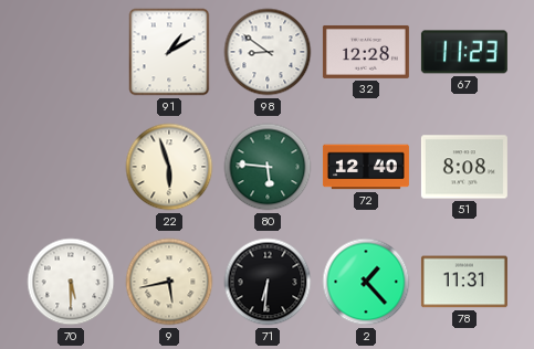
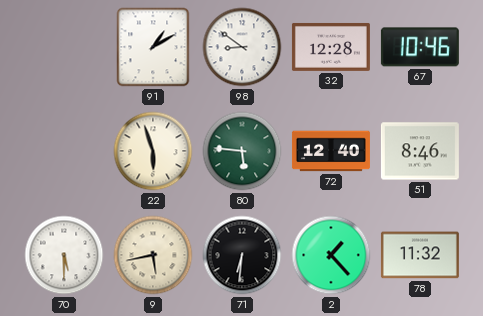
67: 11:23 -> 10:46
51: 8:08 -> 8:46
78: 11:31 -> 11:32
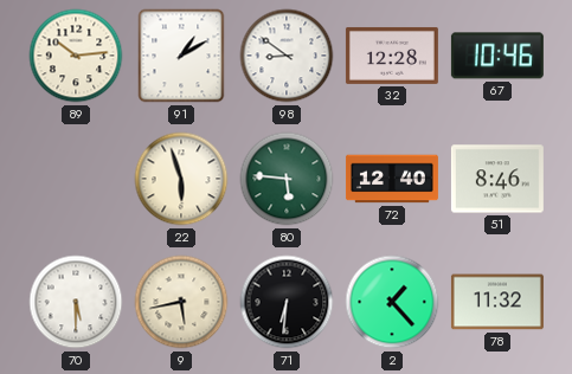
89: none -> 10:14
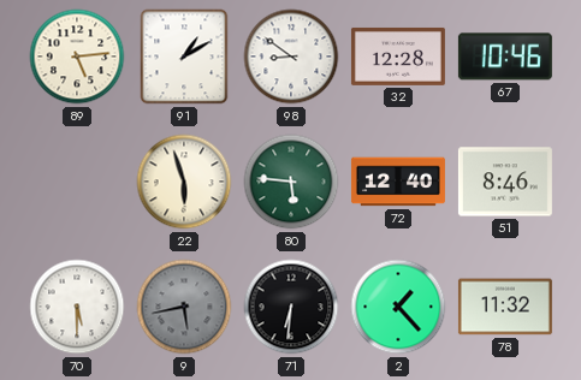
89: 10:14 -> 5:14
9 dial: cream -> grey
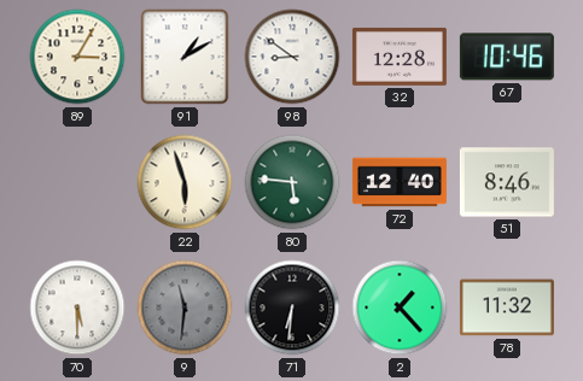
89: 5:14 -> 3:05
9: 5:43 -> 11:31
